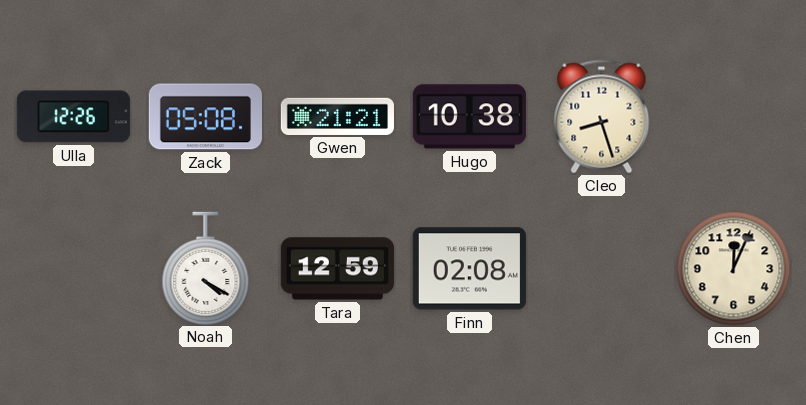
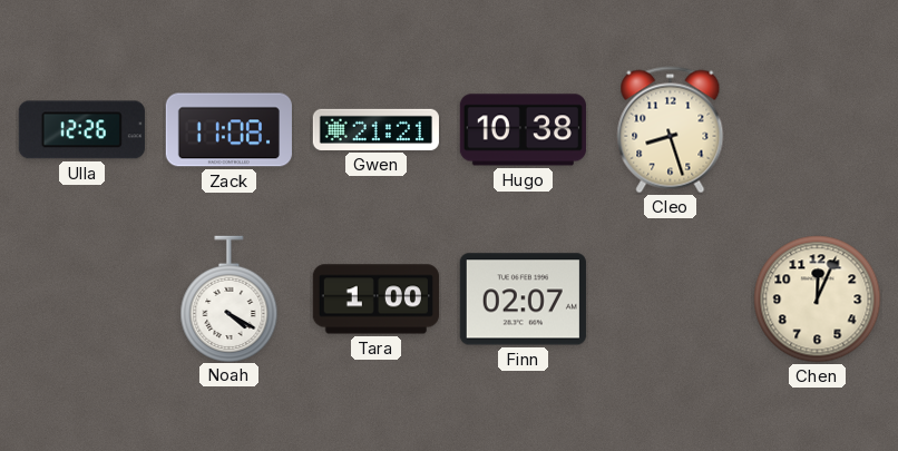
Zack: 05:08 -> 11:08
Tara: 12:59 -> 1:00
Finn: 02:08 -> 02:07
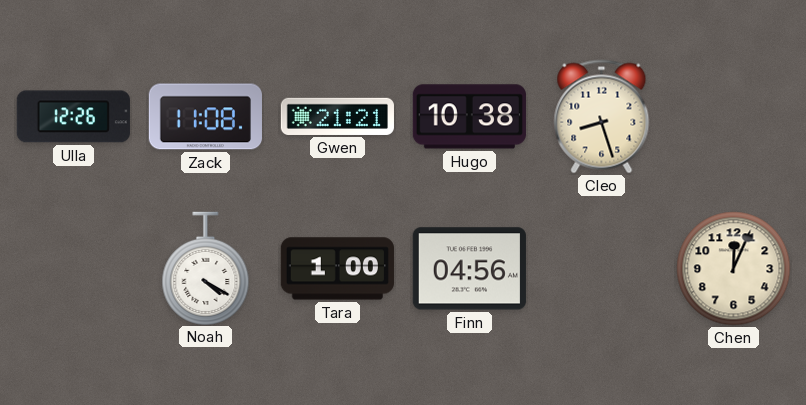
Finn: 02:07 -> 04:56
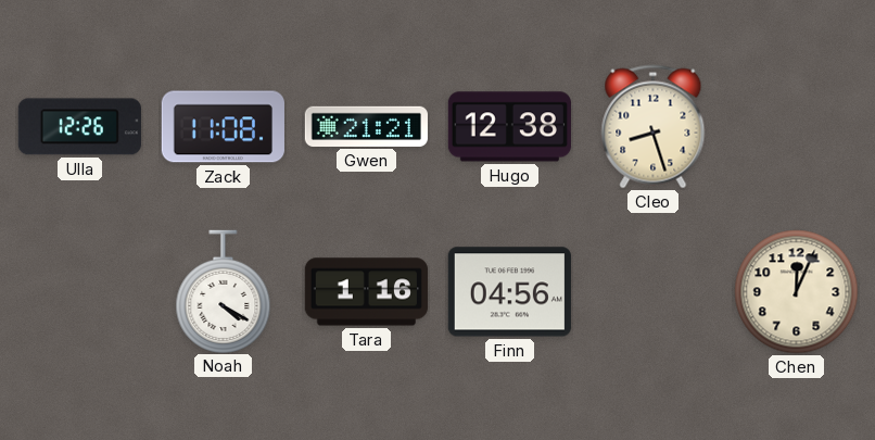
Hugo: 10:38 -> 12:38
Tara: 1:00 -> 1:16
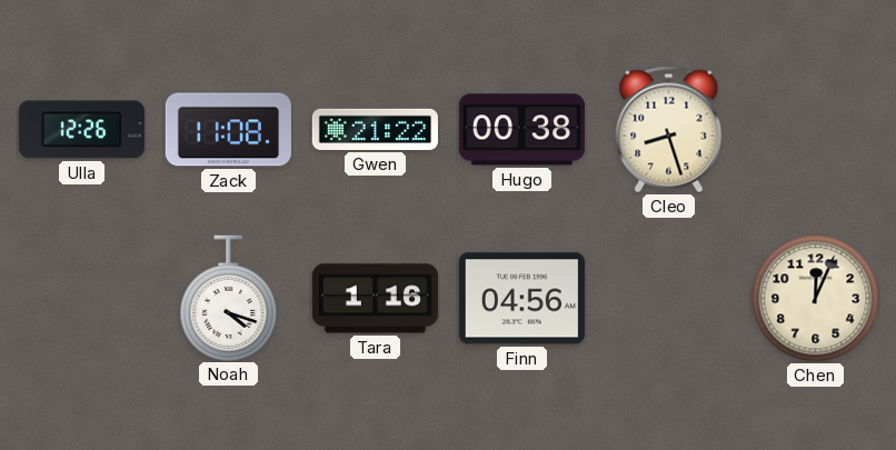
Gwen: 21:21 -> 21:22
Hugo: 12:38 -> 00:38
Noah: 4:20 -> 4:18
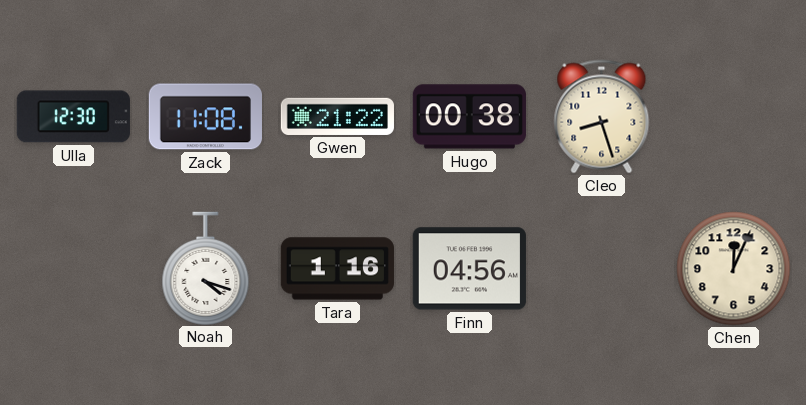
Ulla: 12:26 -> 12:30
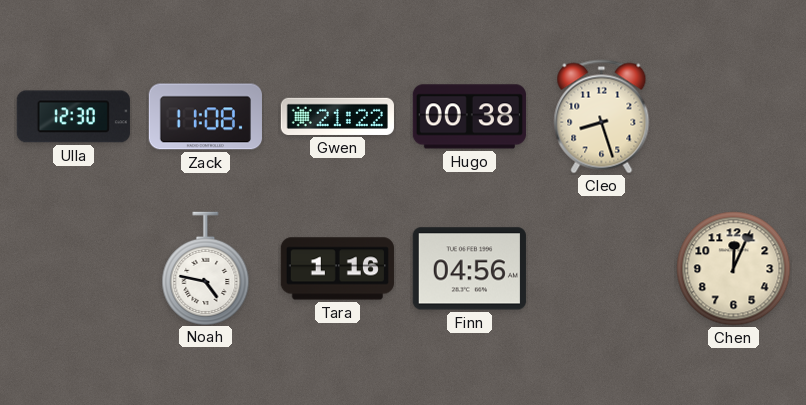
Noah: 4:18 -> 4:47
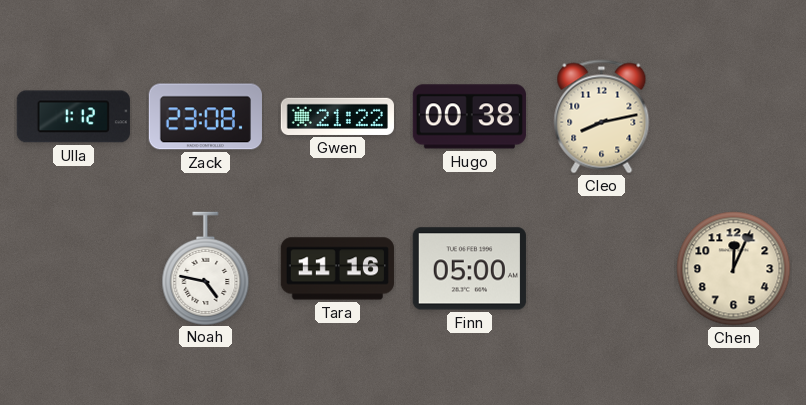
Ulla: 12:30 -> 1:12
Zack: 11:08 -> 23:08
Cleo: 8:27 -> 8:13
Tara: 1:16 -> 11:16
Finn: 04:56 -> 05:00
